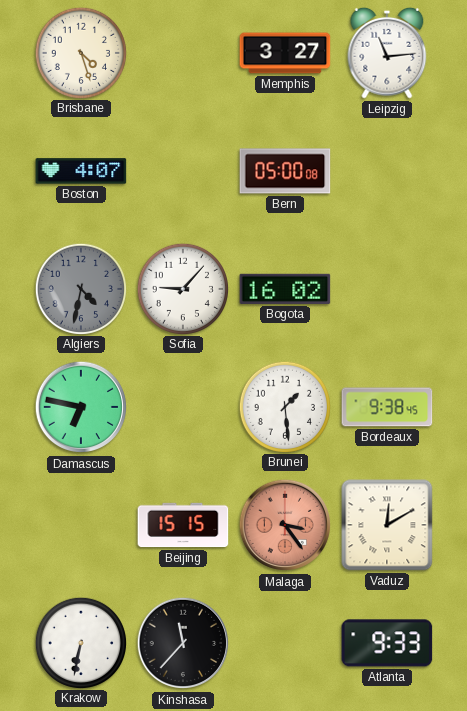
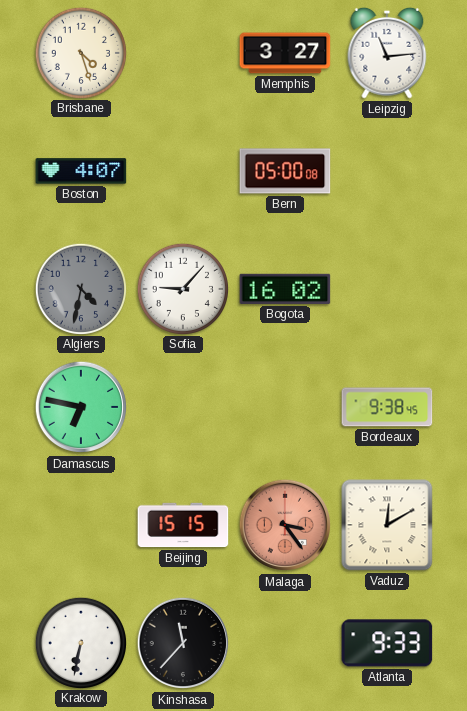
Brunei: 1:29 -> none
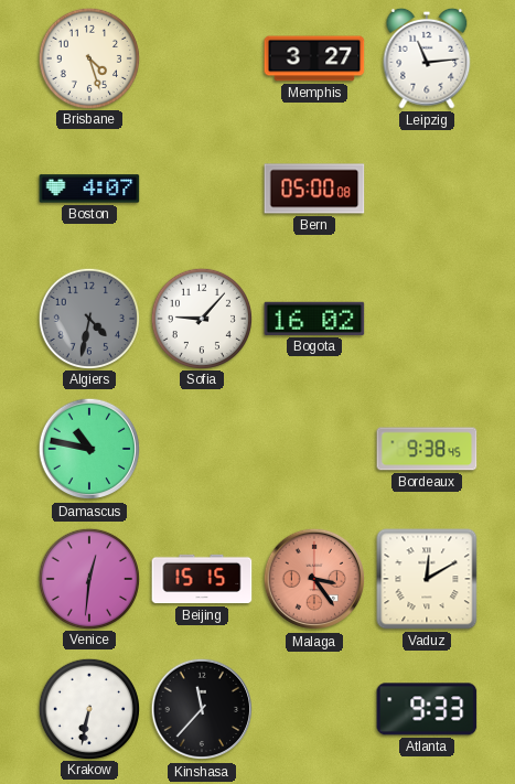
Damascus: 6:47 -> 10:47
Venice: none -> 12:31
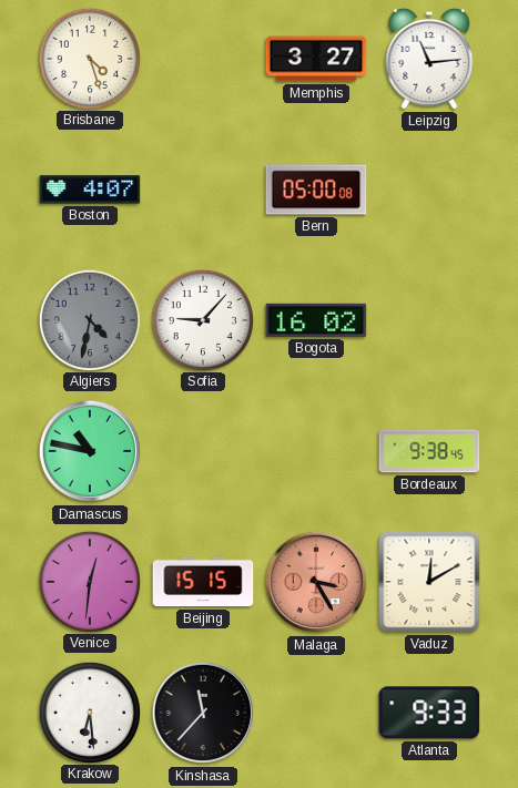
Malaga: 3:24 -> 3:25
Krakow: 6:32 -> 6:29
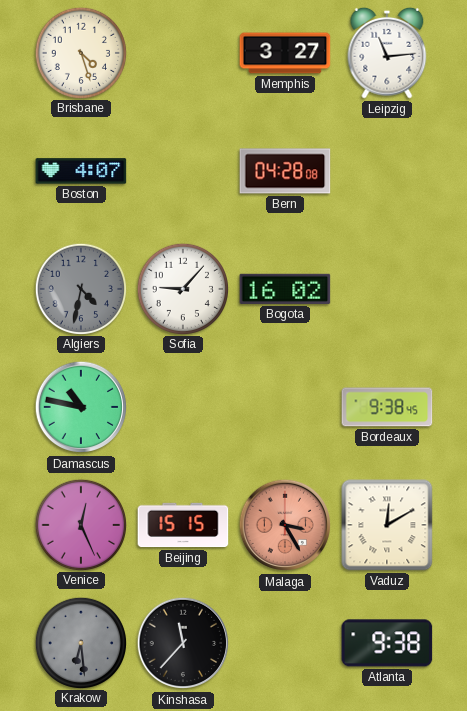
Bern: 05:00 -> 04:28
Venice: 12:31 -> 12:26
Krakow dial: white -> grey
Atlanta: 9:33 -> 9:38
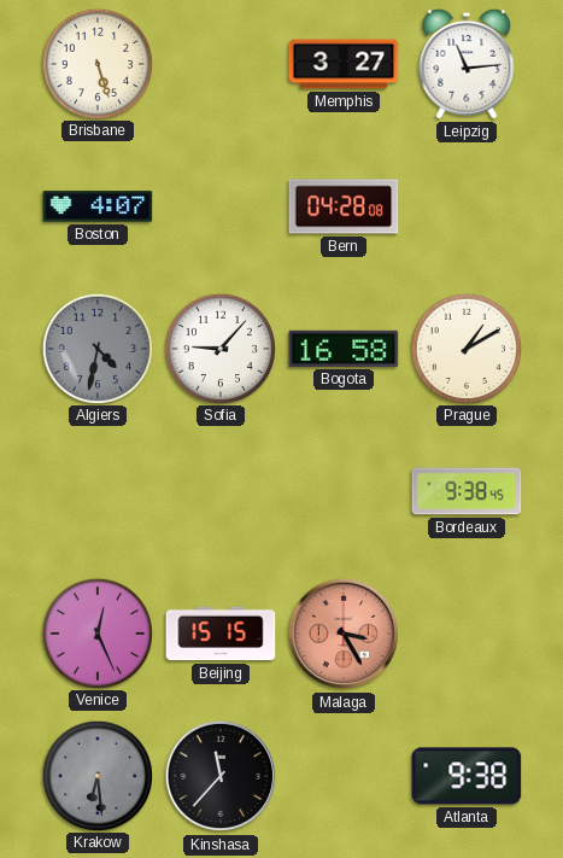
Brisbane: 4:27 -> 5:27
Bogota: 16:02 -> 16:58
Prague: none -> 1:10
Damascus: 10:47 -> none
Vaduz: 12:10 -> none
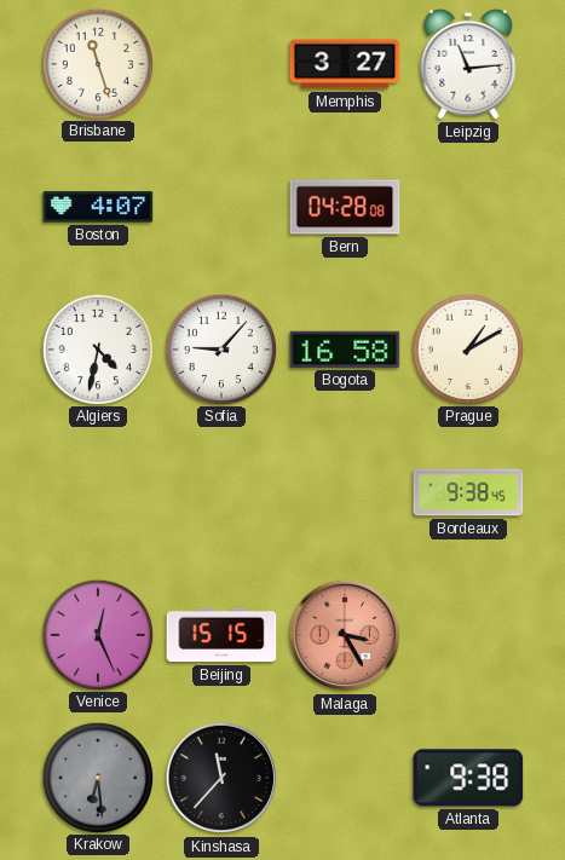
Brisbane: 5:27 -> 11:27
Algiers dial: grey -> white
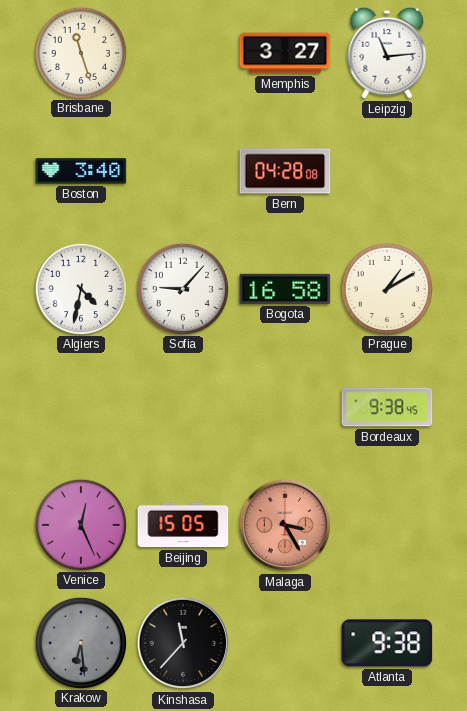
Boston: 4:07 -> 3:40
Beijing: 15:15 -> 15:05
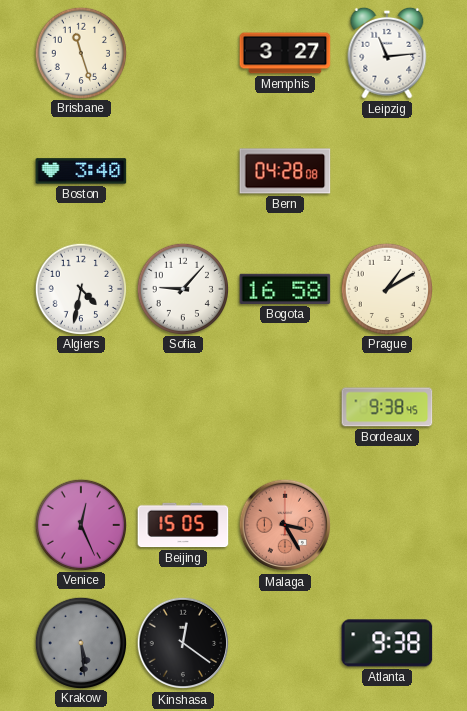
Krakow: 6:29 -> 5:29
Kinshasa: 11:37 -> 12:21
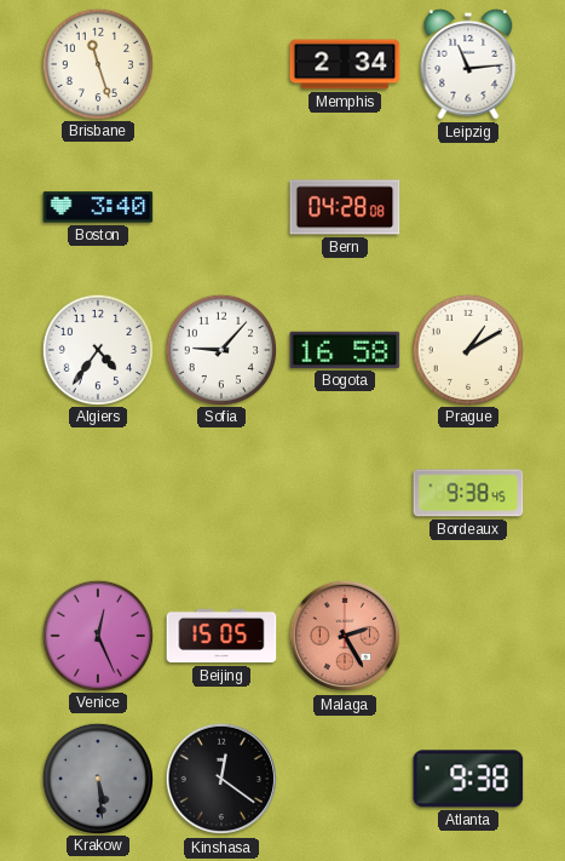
Memphis: 3:27 -> 2:34
Algiers: 4:32 -> 4:36
Malaga: 3:25 -> 2:25
